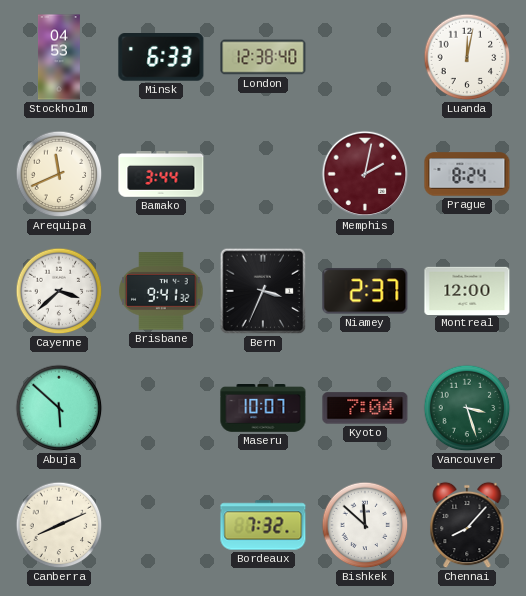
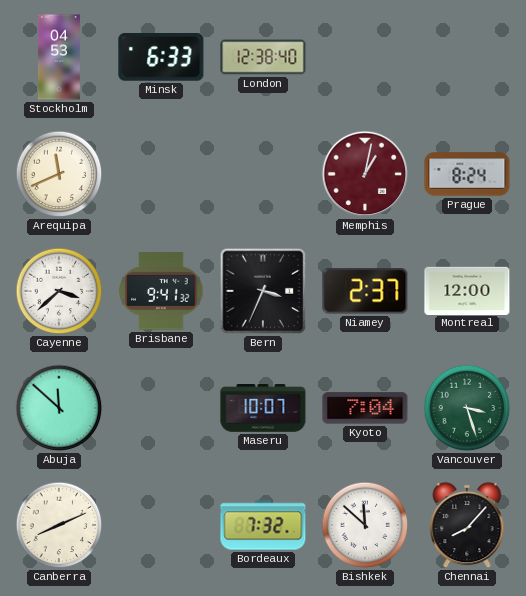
Luanda: 12:02 -> none
Bamako: 3:44 -> none
Memphis: 2:02 -> 1:02
Abuja: 5:52 -> 11:52
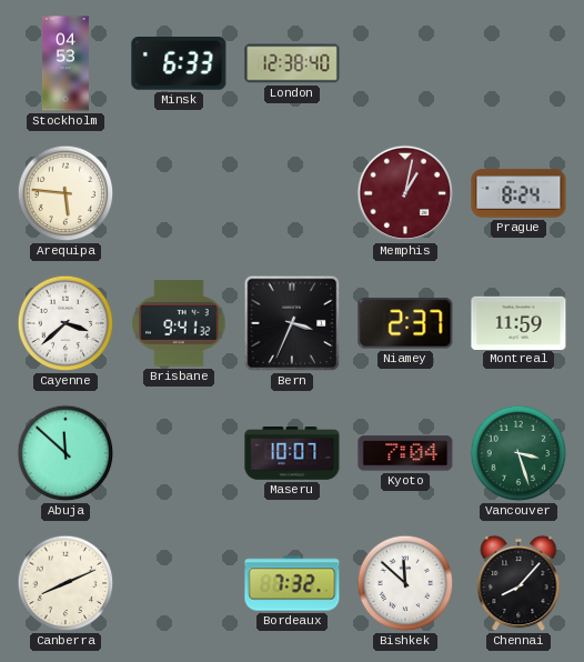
Arequipa: 11:41 -> 5:46
Montreal: 12:00 -> 11:59
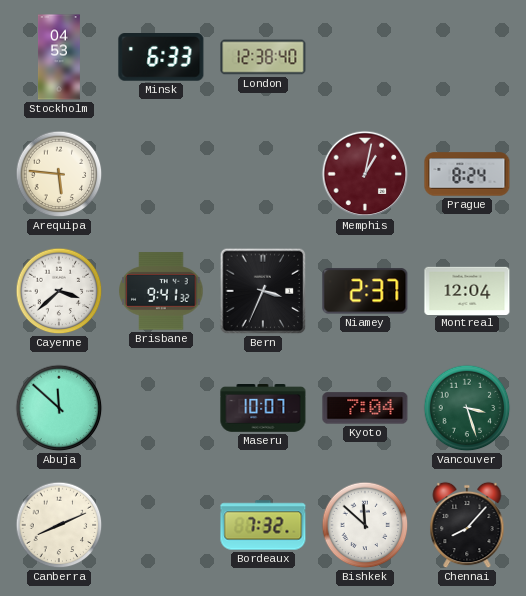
Montreal: 11:59 -> 12:04
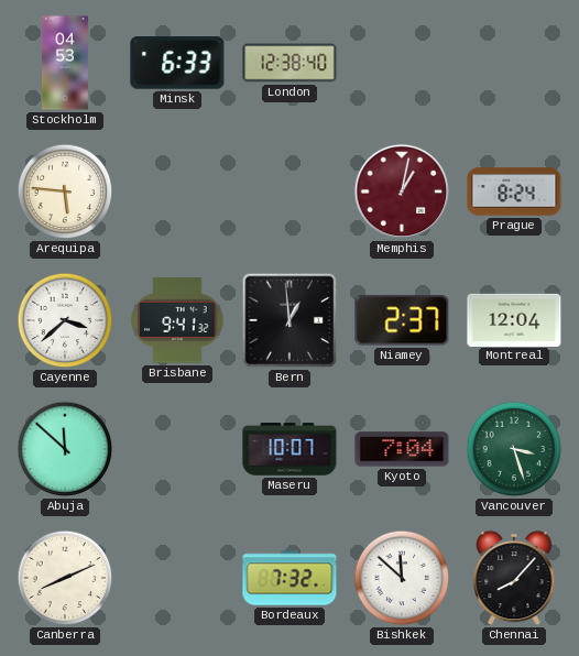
Bern: 3:34 -> 12:59
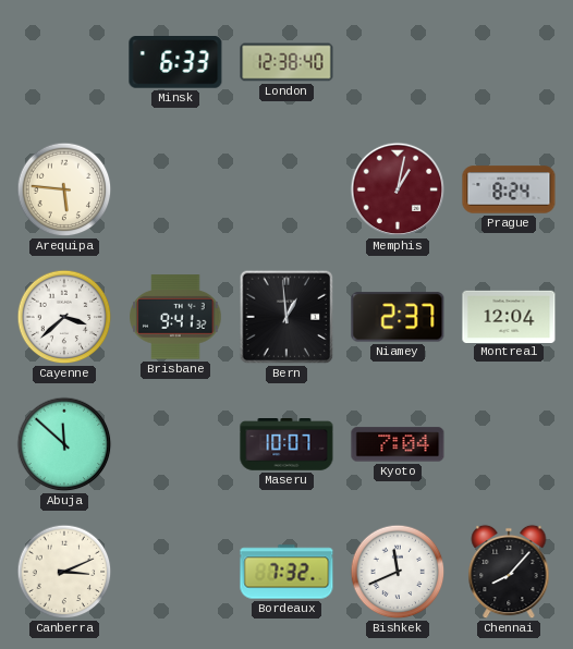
Stockholm: 04:53 -> none
Vancouver: 3:27 -> none
Canberra: 8:11 -> 3:11
Bishkek: 11:52 -> 11:41
